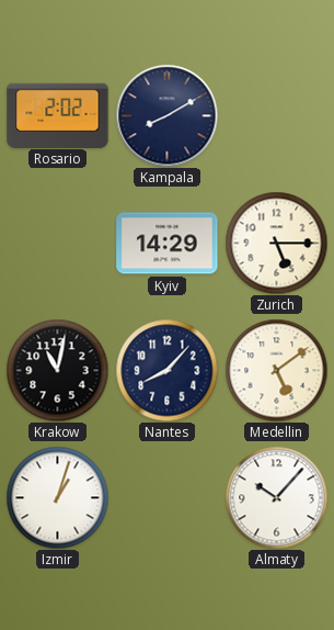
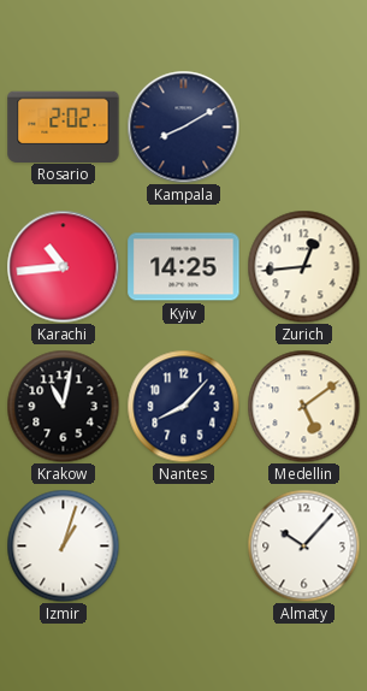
Karachi: none -> 10:44
Kyiv: 14:29 -> 14:25
Zurich: 5:15 -> 12:44
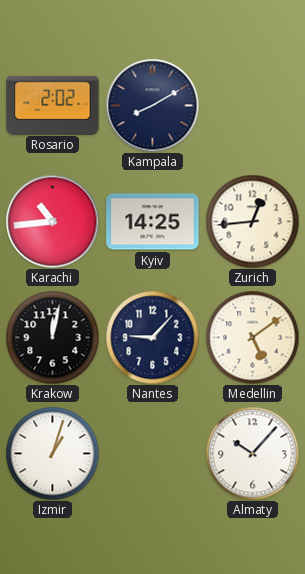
Krakow: 11:02 -> 12:02
Nantes: 8:07 -> 9:07
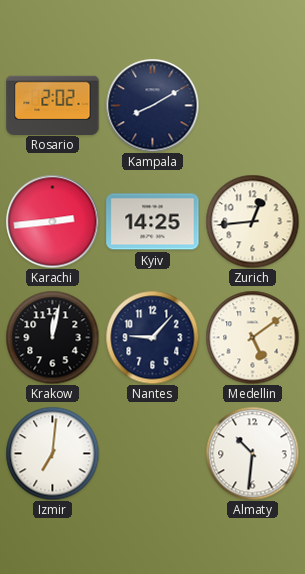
Karachi: 10:44 -> 2:44
Izmir: 1:03 -> 7:01
Almaty: 10:07 -> 10:31
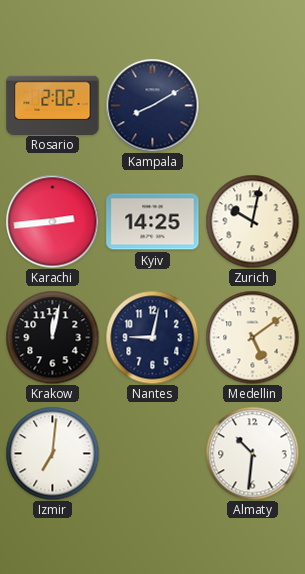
Zurich: 12:44 -> 10:02
Nantes: 9:07 -> 9:02
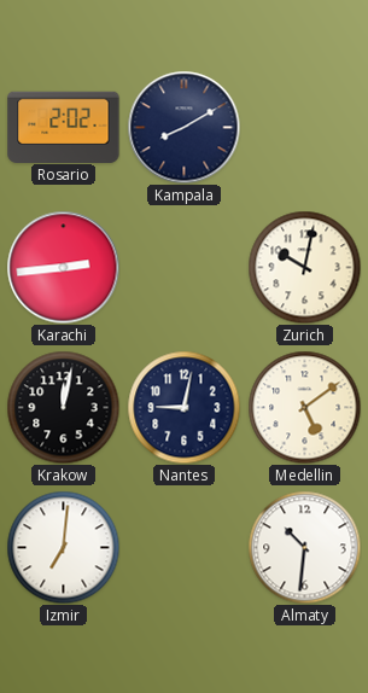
Kyiv: 14:25 -> none
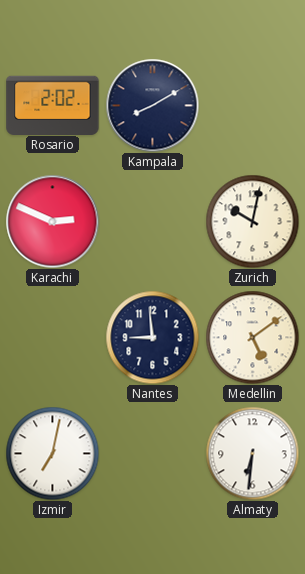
Karachi: 2:44 -> 2:49
Krakow: 12:02 -> none
Nantes: 9:02 -> 8:59
Izmir: 7:01 -> 7:02
Almaty: 10:31 -> 6:31
